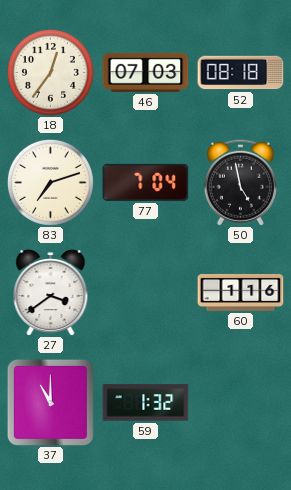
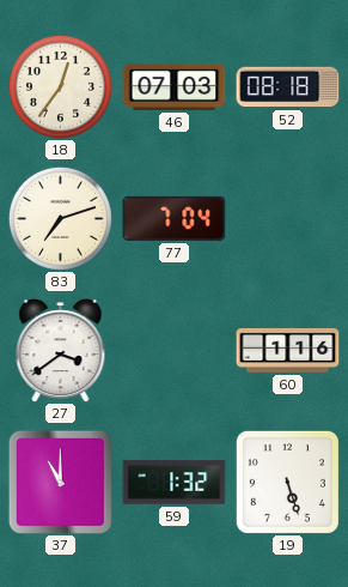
50: 4:58 -> none
19: none -> 5:27
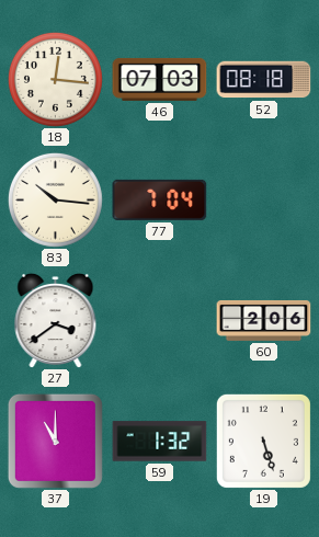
18: 12:36 -> 12:16
83: 7:12 -> 10:16
60: 1:16 -> 2:06
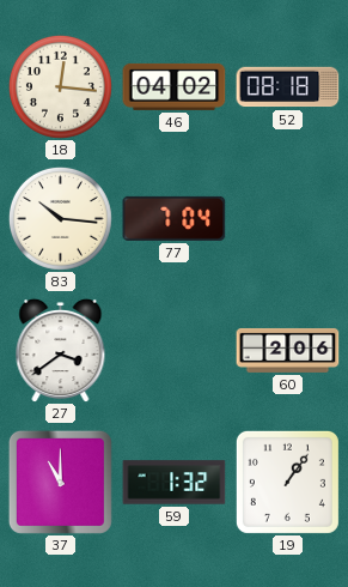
46: 07:03 -> 04:02
19: 5:27 -> 1:06
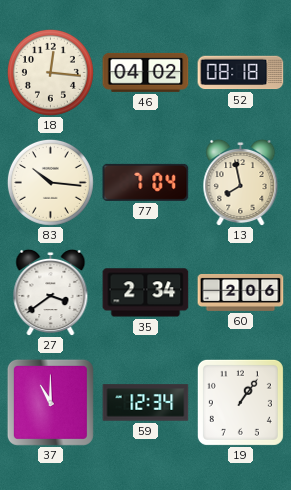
13: none -> 7:58
35: none -> 2:34
59: 1:32 -> 12:34
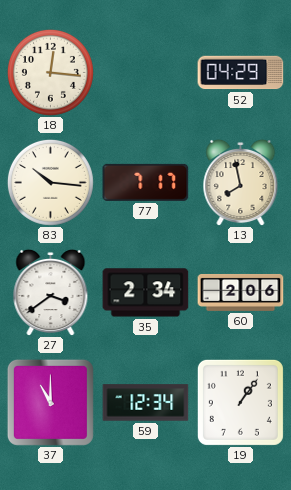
46: 04:02 -> none
52: 08:18 -> 04:29
77: 7:04 -> 7:17
